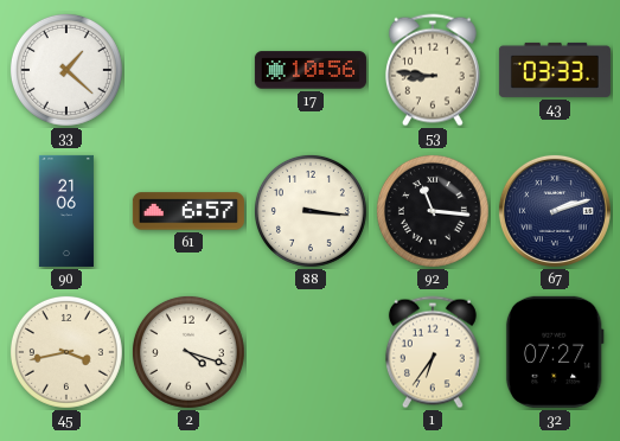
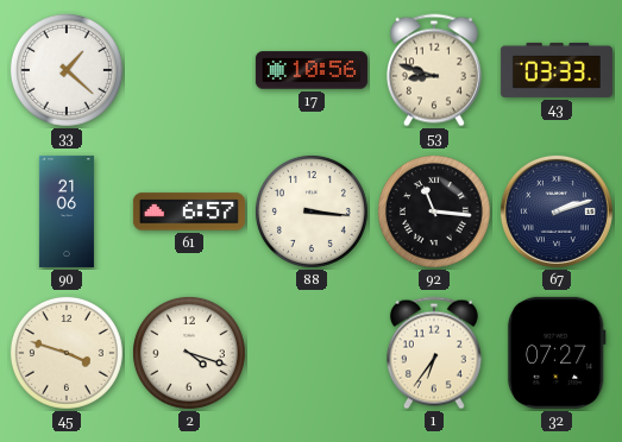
53: 8:46 -> 8:48
45: 3:43 -> 3:48
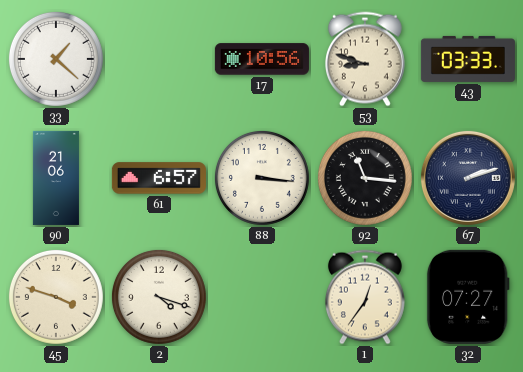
1: 6:36 -> 12:36
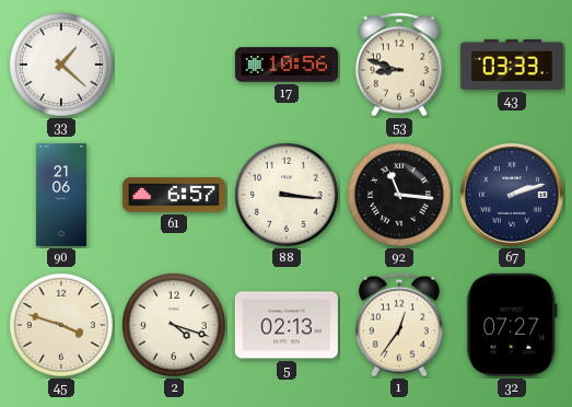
5: none -> 02:13
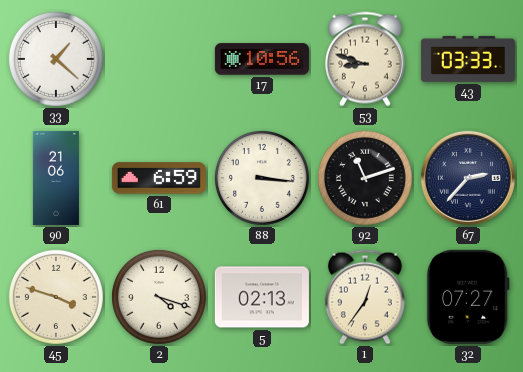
61: 6:57 -> 6:59
92: 11:16 -> 11:12
67: 2:12 -> 2:37
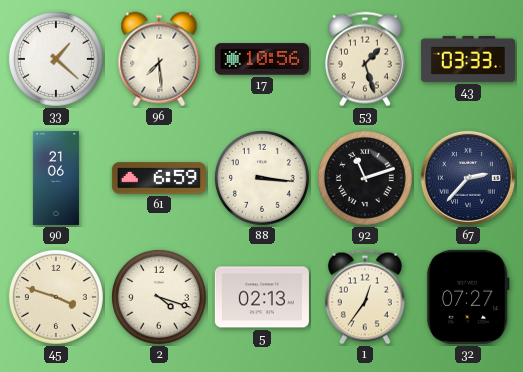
96: none -> 7:29
53: 8:48 -> 1:27
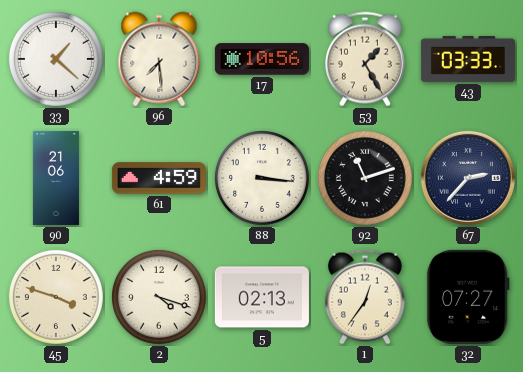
53: 1:27 -> 1:25
61: 6:59 -> 4:59
